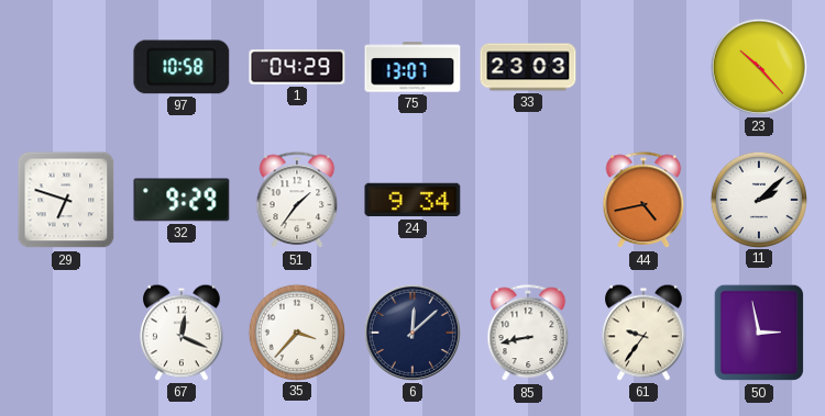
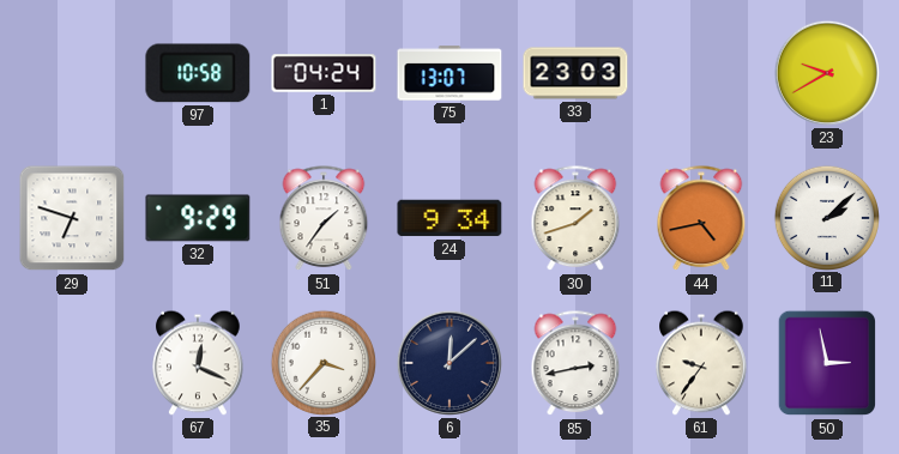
1: 04:29 -> 04:24
23: 10:23 -> 9:40
30: none -> 1:42
85: 8:43 -> 2:43
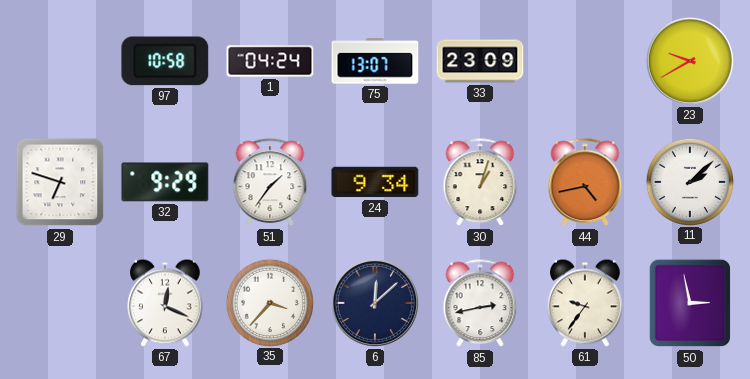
33: 23:03 -> 23:09
30: 1:42 -> 1:03
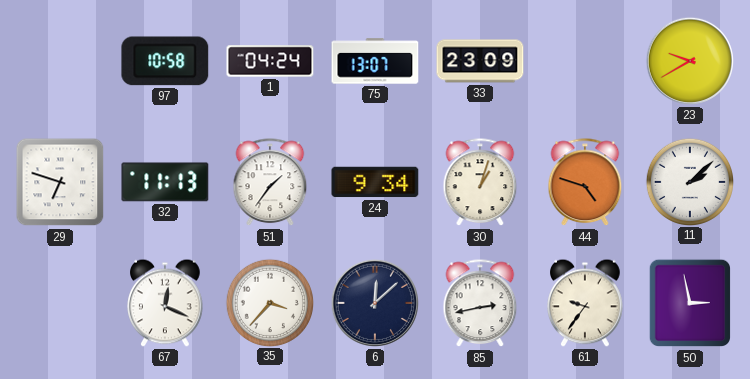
32: 9:29 -> 11:13
44: 4:43 -> 4:48
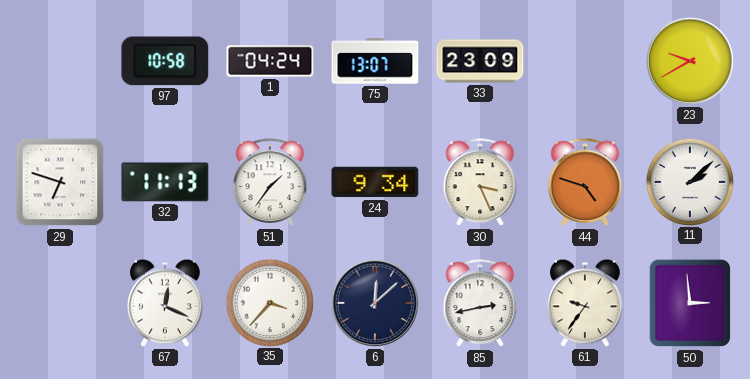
30: 1:03 -> 3:26
50: 2:58 -> 2:59
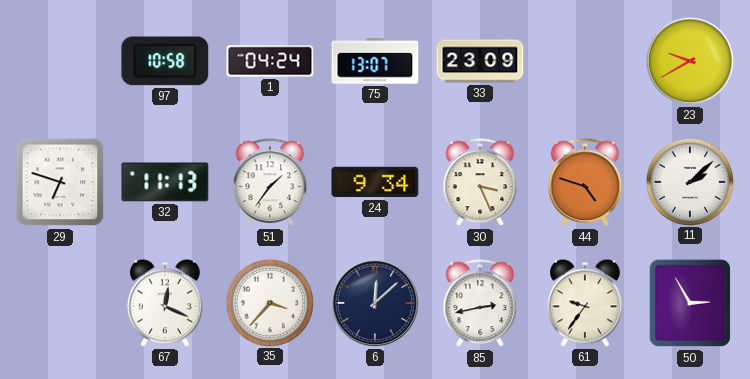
50: 2:59 -> 2:55
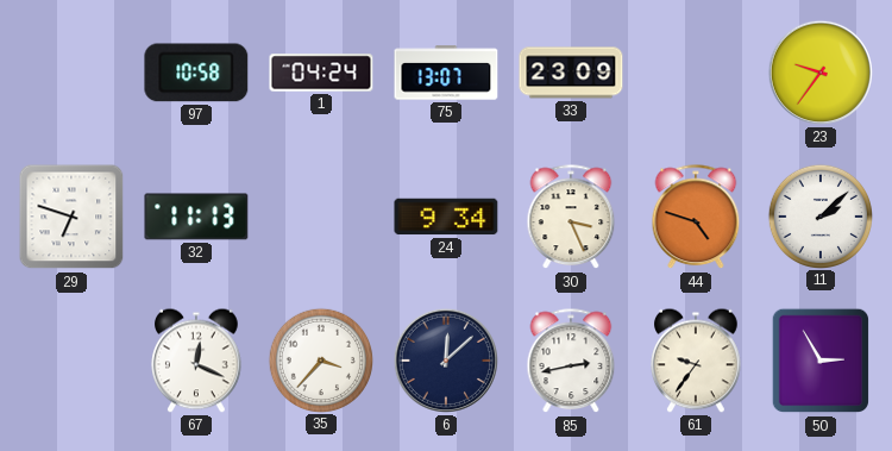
23: 9:40 -> 9:36
51: 1:36 -> none
